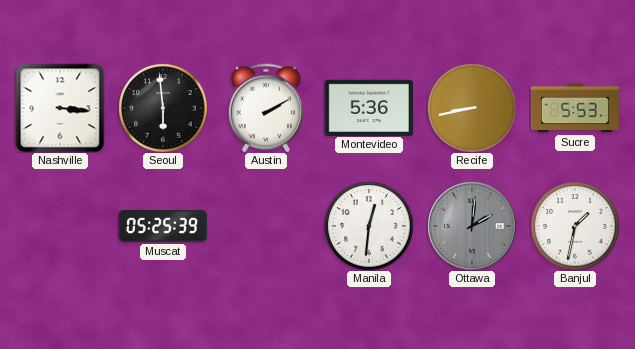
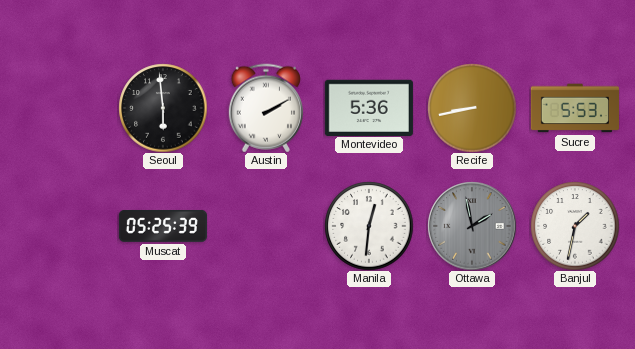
Nashville: 3:16 -> none
Ottawa: 2:01 -> 1:58
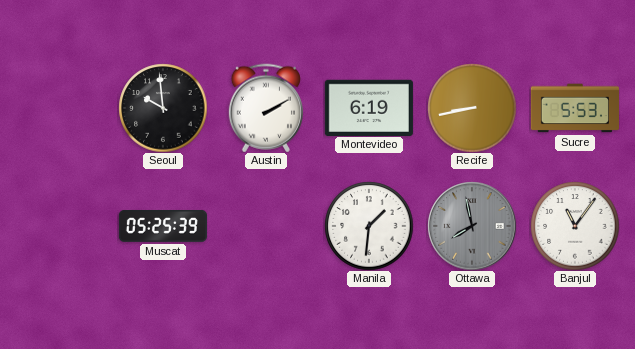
Seoul: 5:59 -> 9:59
Montevideo: 5:36 -> 6:19
Manila: 12:31 -> 1:31
Ottawa: 1:58 -> 7:58
Banjul: 1:32 -> 11:06
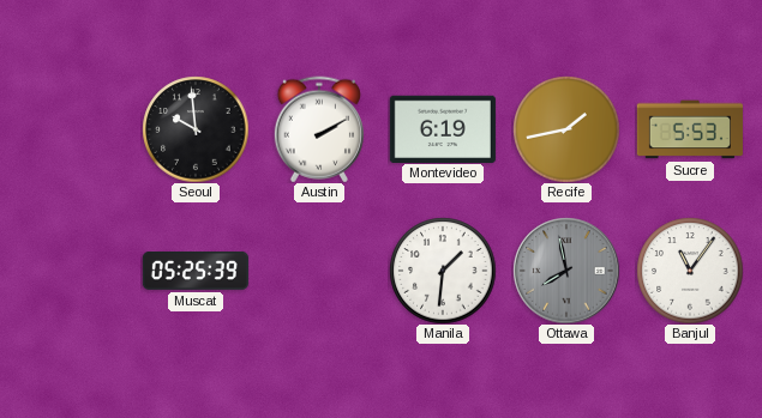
Recife: 8:43 -> 1:43
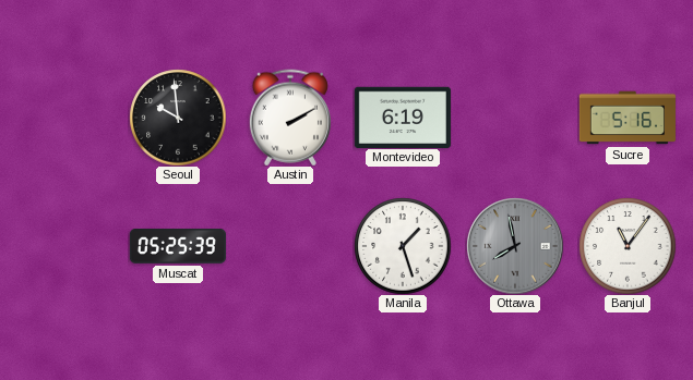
Recife: 1:43 -> none
Sucre: 5:53 -> 5:16
Manila: 1:31 -> 1:27
